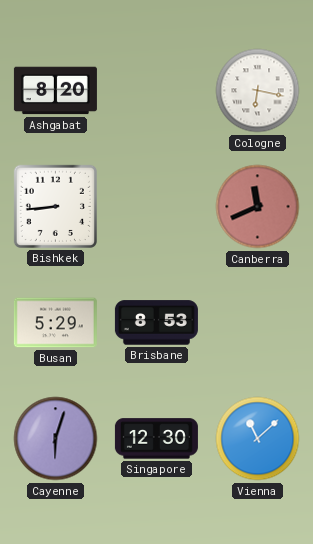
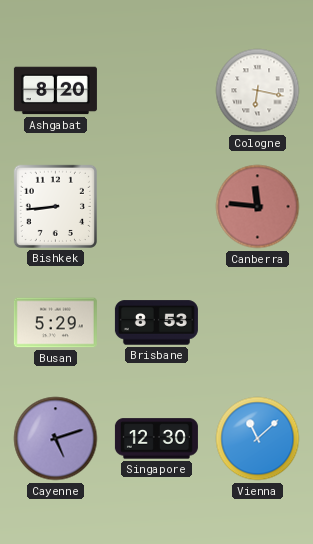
Canberra: 11:41 -> 11:46
Cayenne: 6:03 -> 5:12
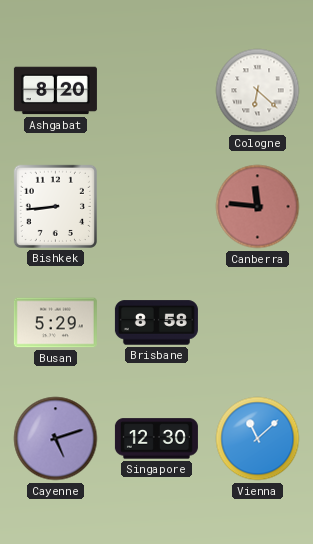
Cologne: 6:17 -> 6:22
Brisbane: 8:53 -> 8:58
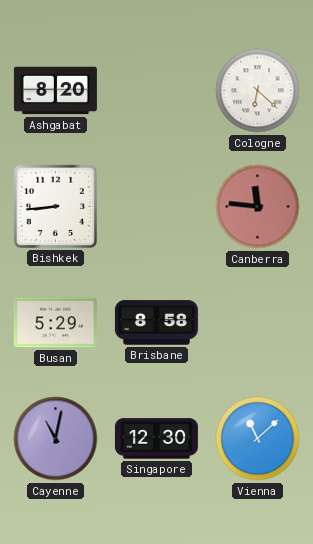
Cayenne: 5:12 -> 11:02
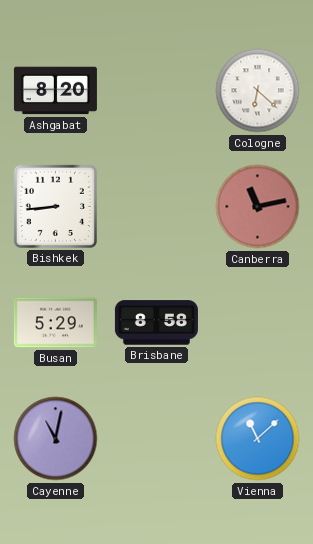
Canberra: 11:46 -> 11:13
Singapore: 12:30 -> none
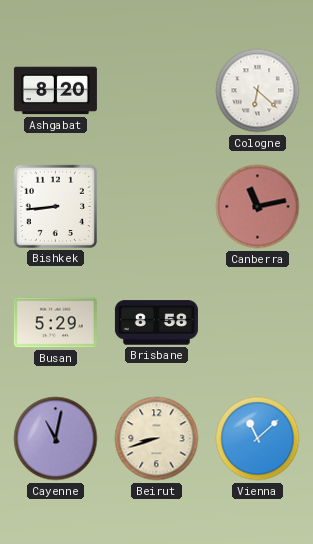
Beirut: none -> 8:42
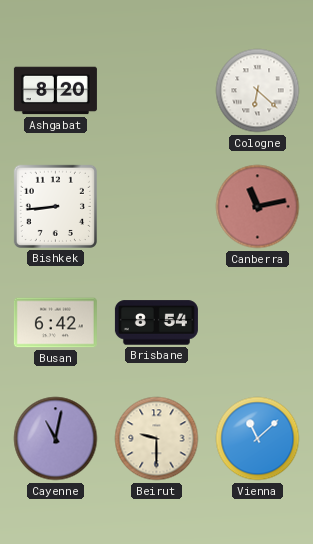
Busan: 5:29 -> 6:42
Brisbane: 8:58 -> 8:54
Beirut: 8:42 -> 9:30
